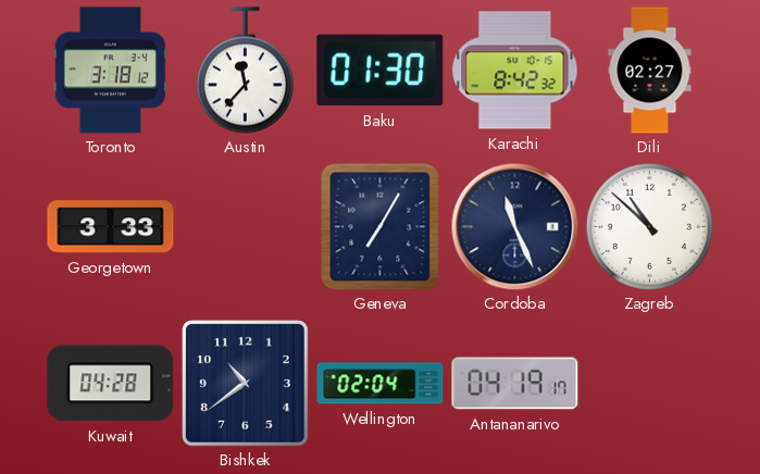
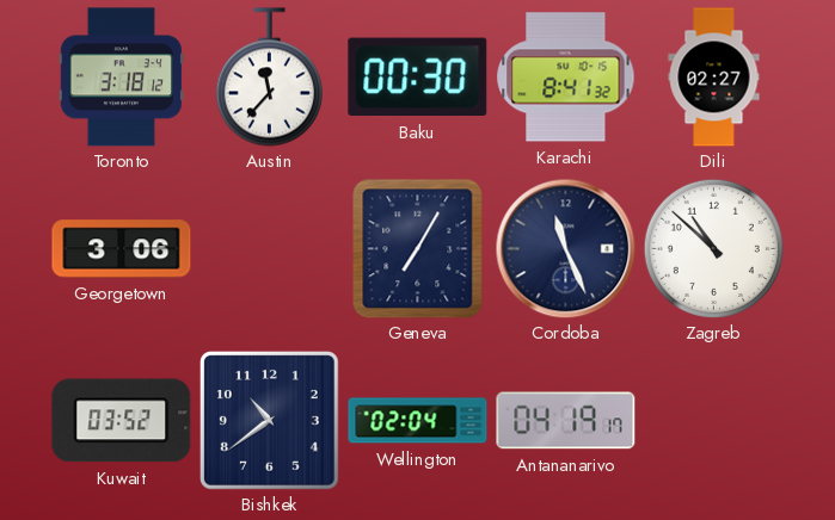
Baku: 01:30 -> 00:30
Karachi: 8:42 -> 8:41
Georgetown: 3:33 -> 3:06
Kuwait: 04:28 -> 03:52
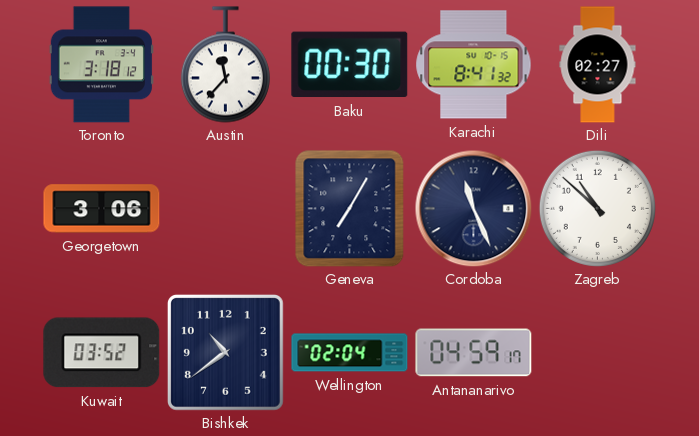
Antananarivo: 04:19 -> 04:59
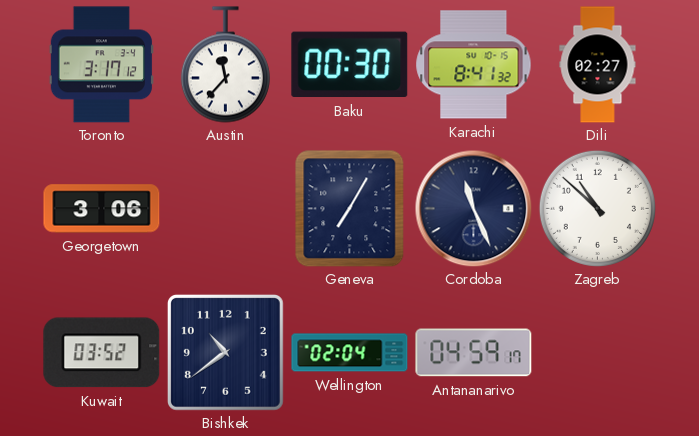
Toronto: 3:18 -> 3:17
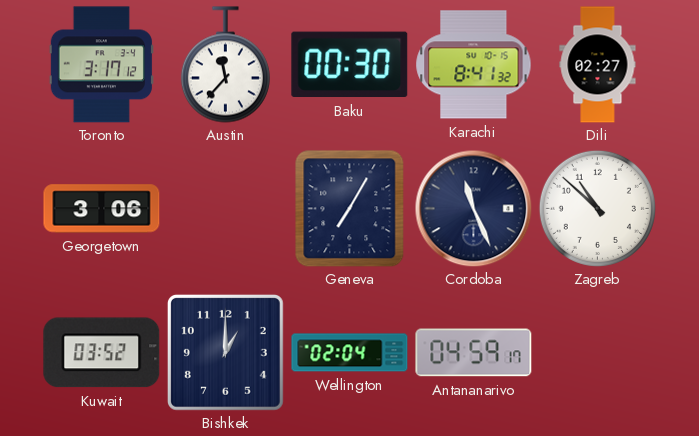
Bishkek: 10:39 -> 1:00
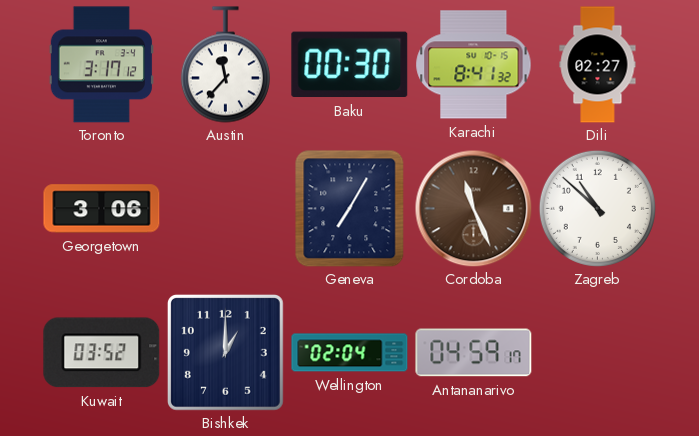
Cordoba dial: navy -> brown
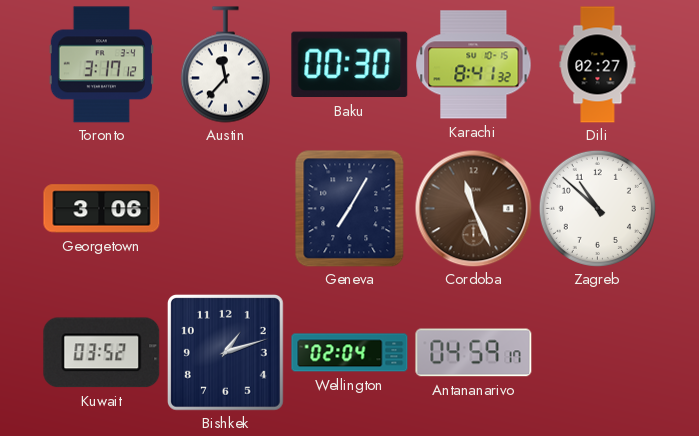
Bishkek: 1:00 -> 1:12
